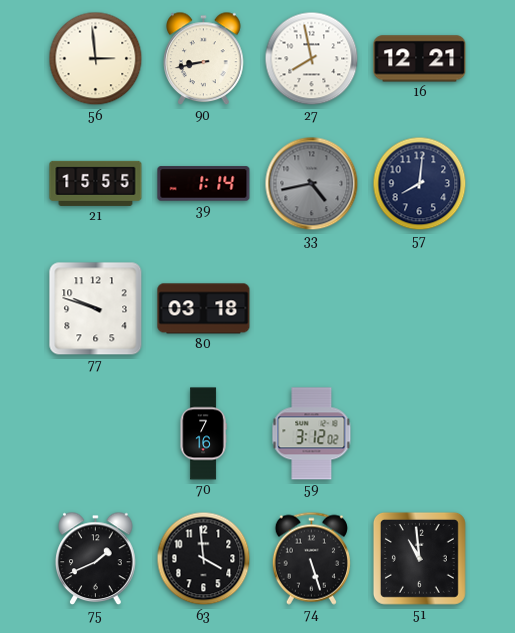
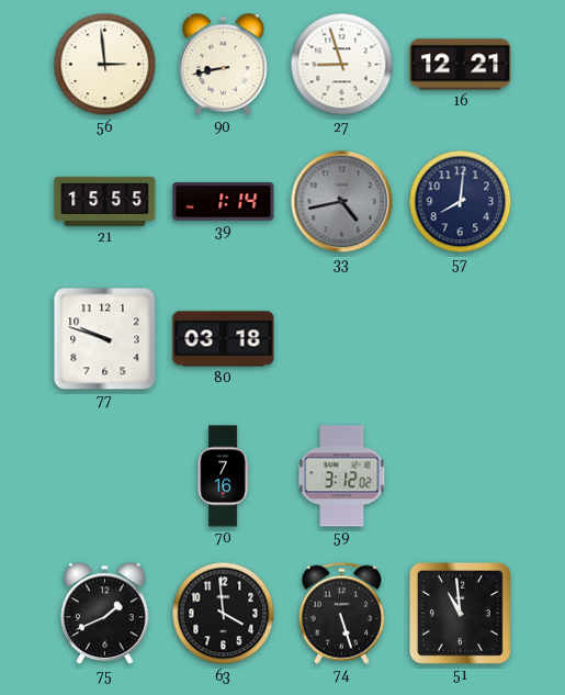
27: 7:58 -> 8:57
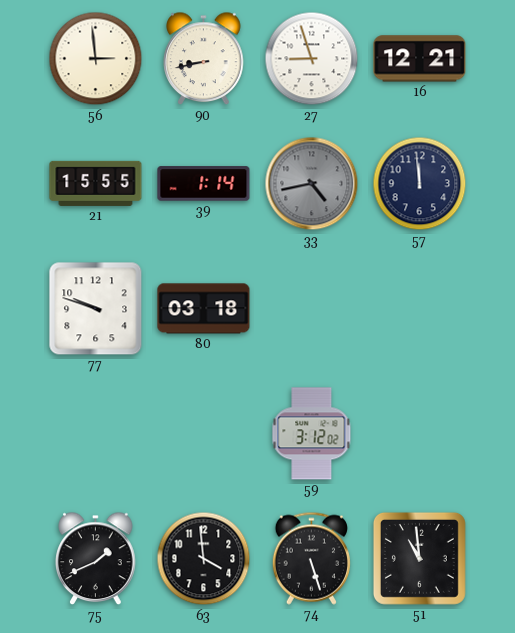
57: 8:01 -> 11:59
70: 7:16 -> none
